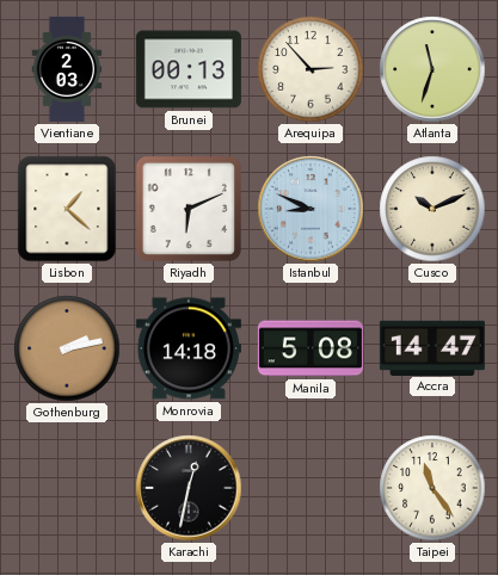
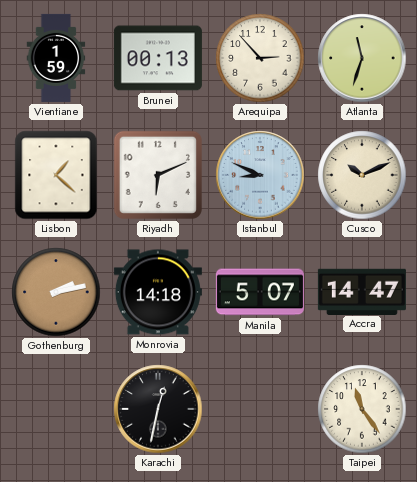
Vientiane: 2:03 -> 1:59
Manila: 5:08 -> 5:07
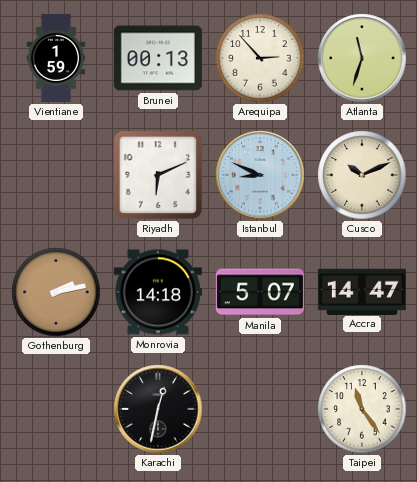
Lisbon: 1:22 -> none
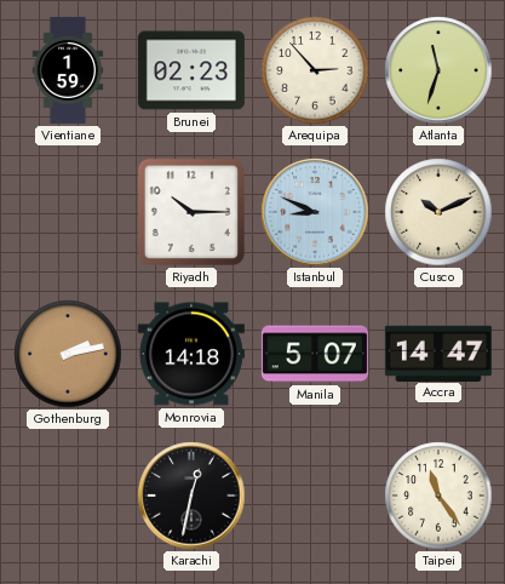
Brunei: 00:13 -> 02:23
Riyadh: 6:11 -> 10:15
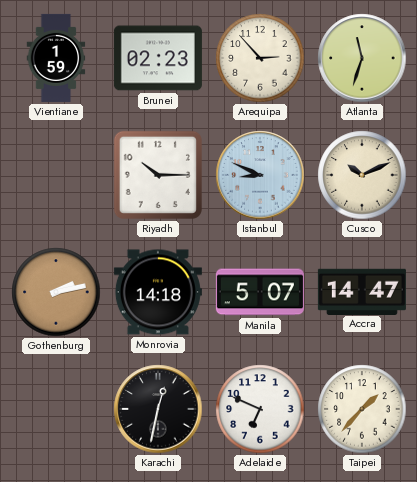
Adelaide: none -> 6:49
Taipei: 11:24 -> 1:37
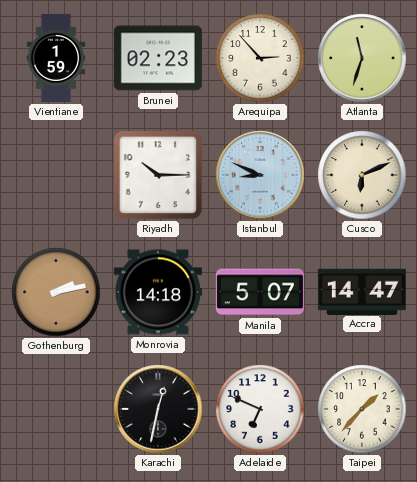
Cusco: 10:11 -> 6:11
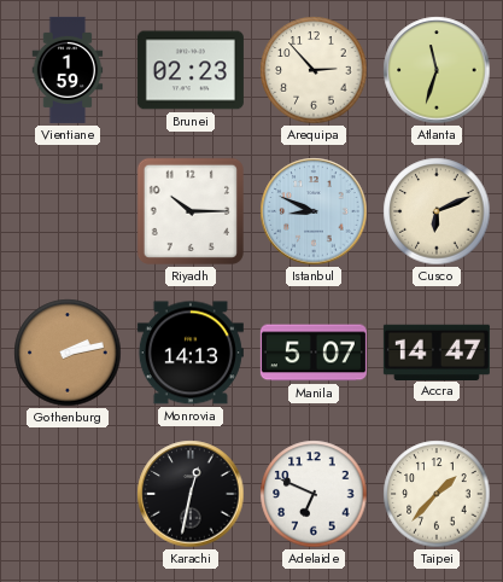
Monrovia: 14:18 -> 14:13
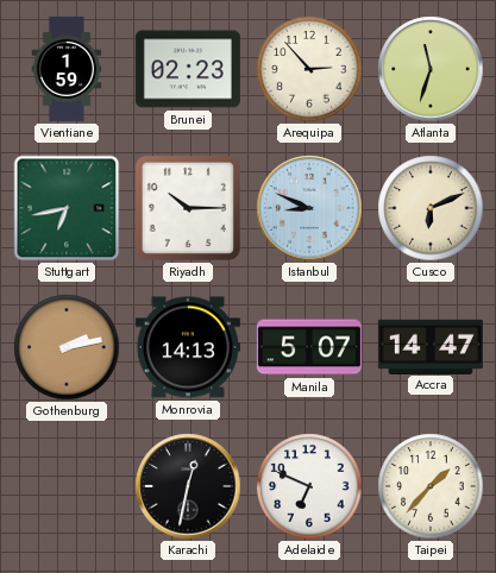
Stuttgart: none -> 6:43
